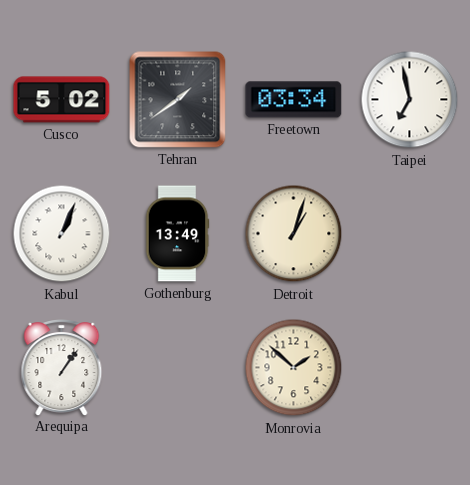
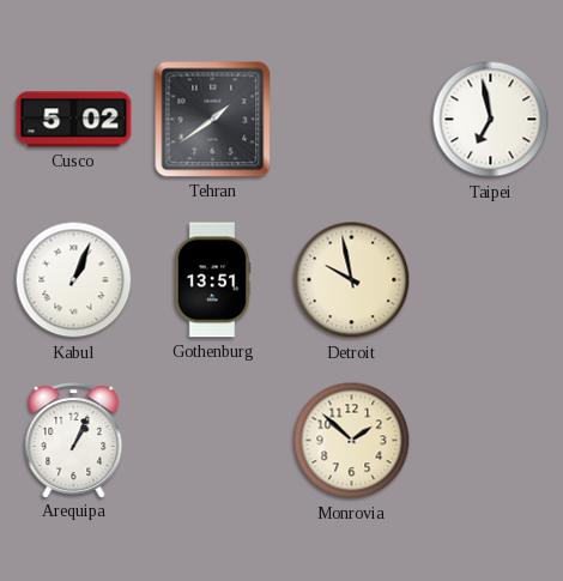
Freetown: 03:34 -> none
Gothenburg: 13:49 -> 13:51
Detroit: 1:03 -> 9:58
Arequipa: 1:06 -> 1:04
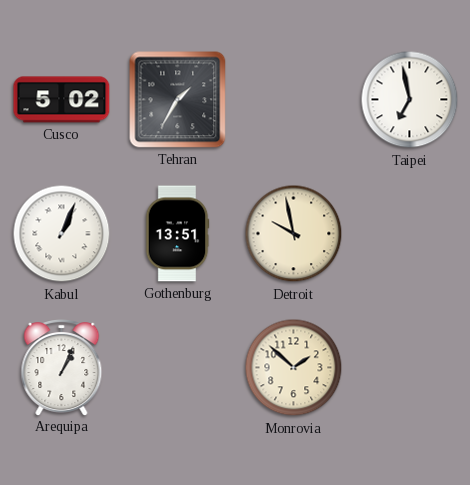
Tehran: 1:39 -> 1:35
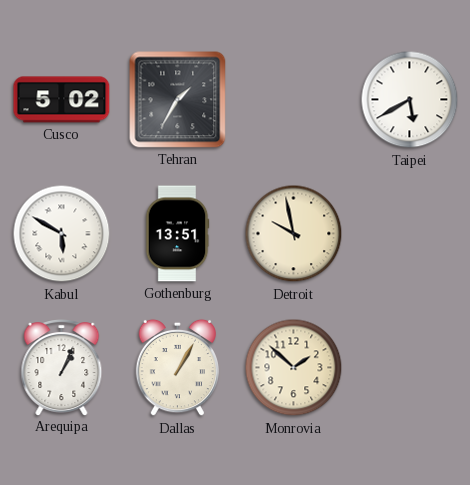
Taipei: 6:58 -> 5:40
Kabul: 1:04 -> 5:50
Dallas: none -> 1:05
